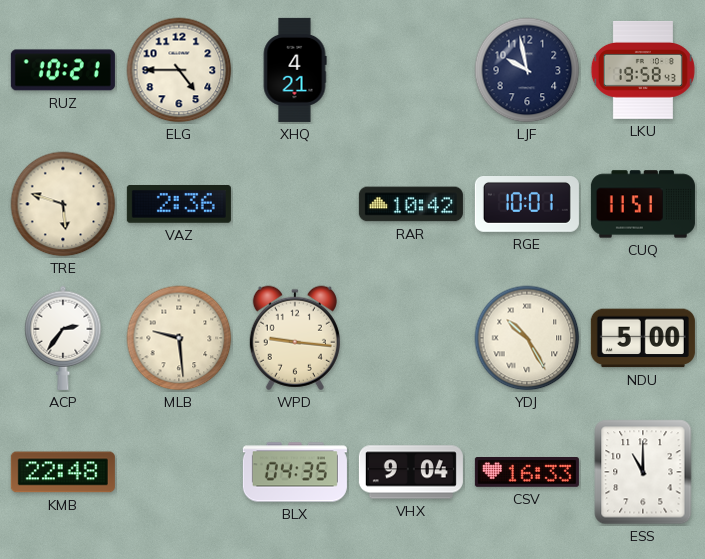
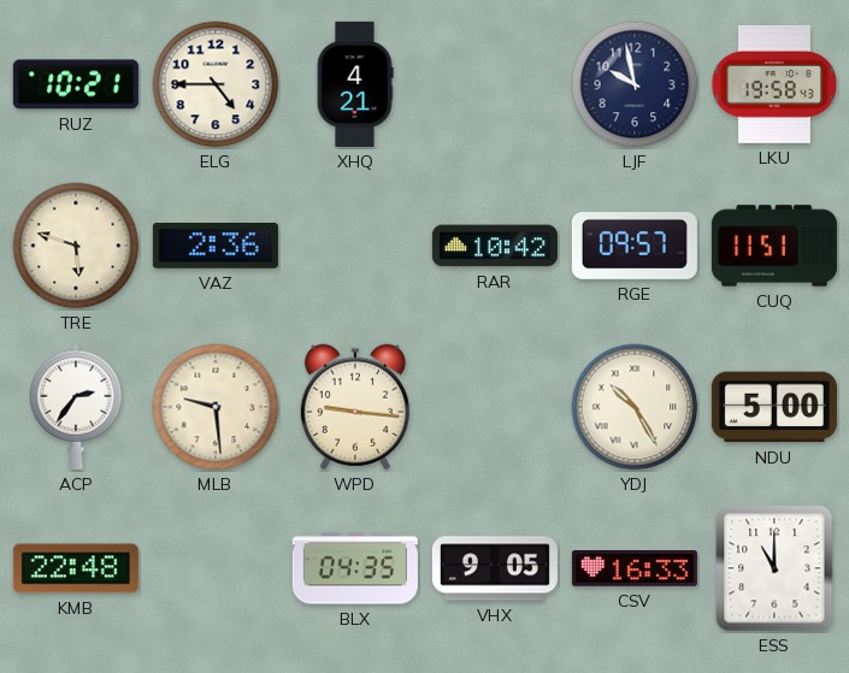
RGE: 10:01 -> 09:57
VHX: 9:04 -> 9:05
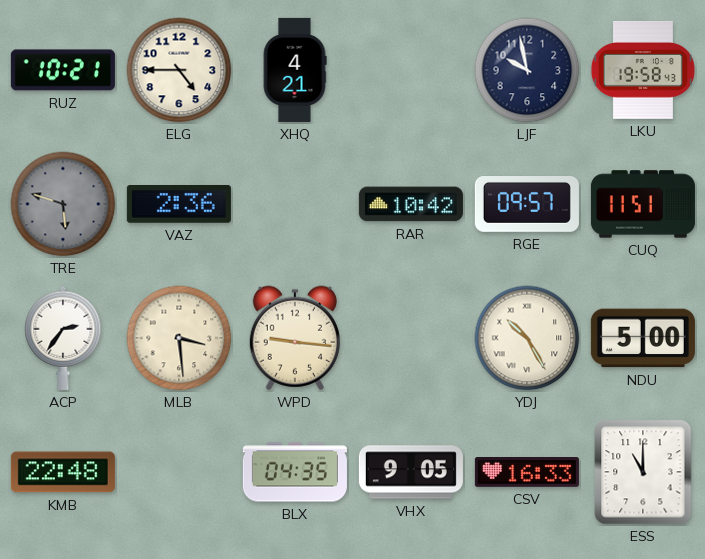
TRE dial: cream -> grey
MLB: 9:29 -> 3:29
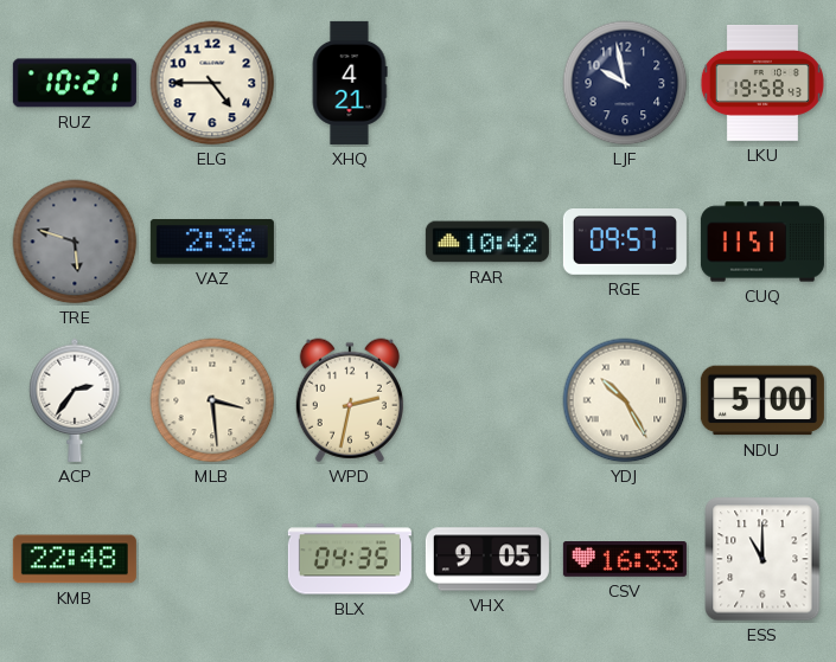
WPD: 9:16 -> 2:32
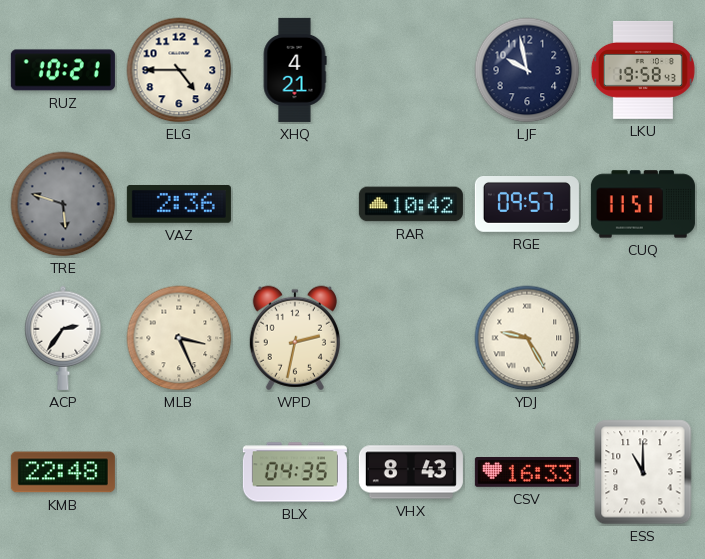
MLB: 3:29 -> 3:26
YDJ: 10:25 -> 9:25
NDU: 5:00 -> none
VHX: 9:05 -> 8:43
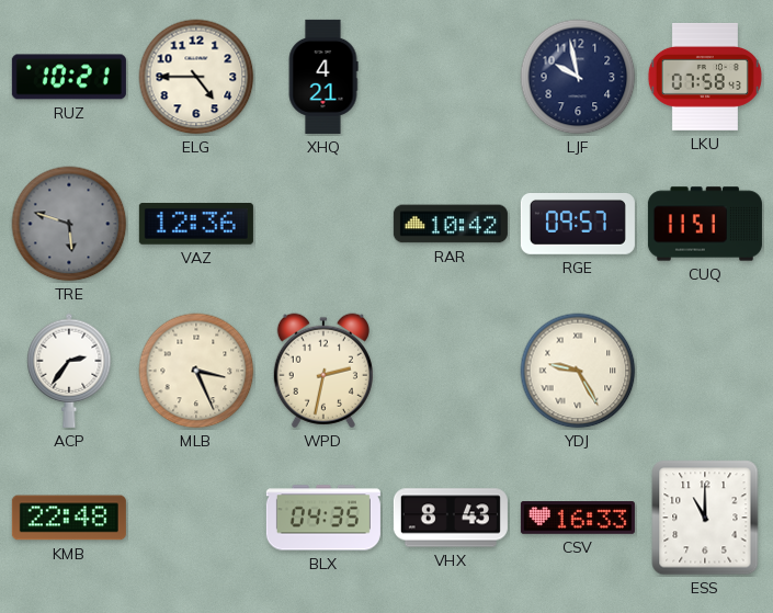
LKU: 19:58 -> 07:58
VAZ: 2:36 -> 12:36
